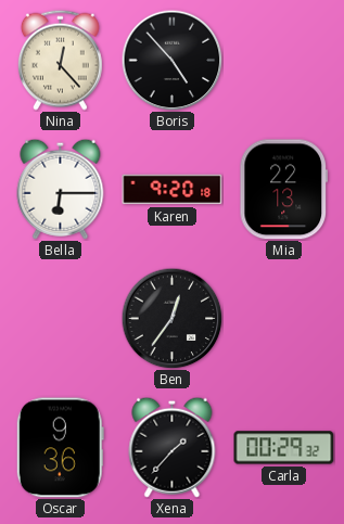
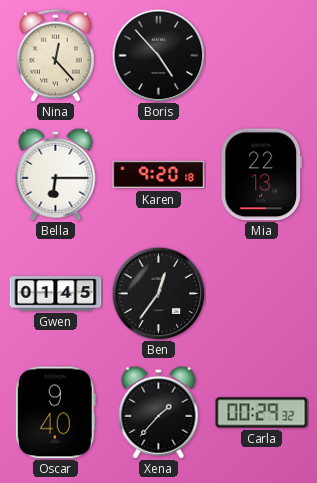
Gwen: none -> 01:45
Oscar: 9:36 -> 9:40
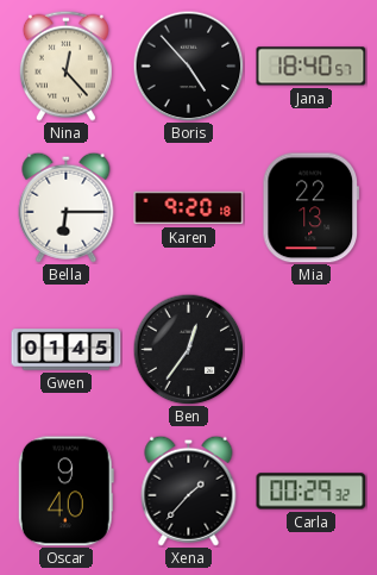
Jana: none -> 18:40
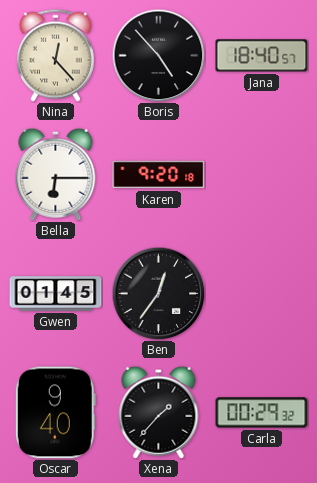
Mia: 22:13 -> none
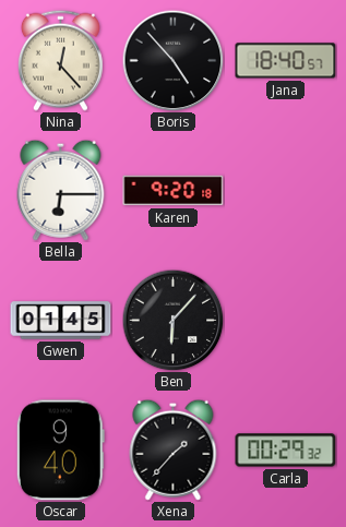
Ben: 12:36 -> 6:07
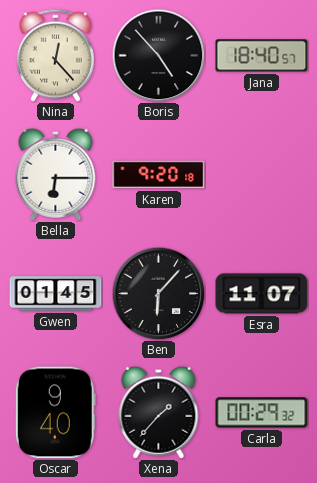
Esra: none -> 11:07
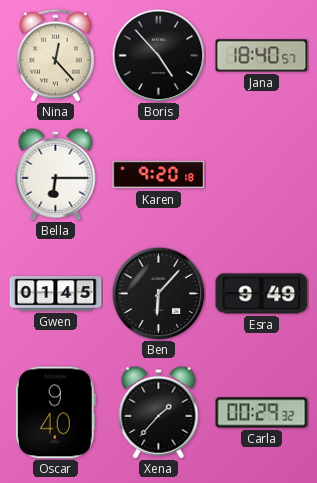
Esra: 11:07 -> 9:49
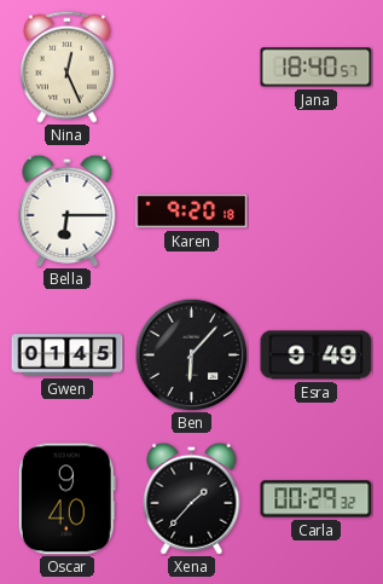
Nina: 12:23 -> 12:26
Boris: 4:53 -> none
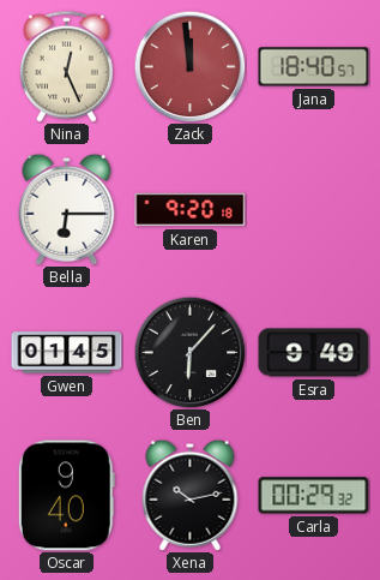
Zack: none -> 11:59
Xena: 1:37 -> 10:13
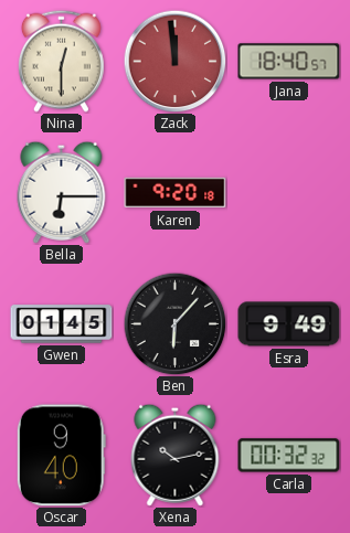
Nina: 12:26 -> 12:30
Carla: 00:29 -> 00:32
